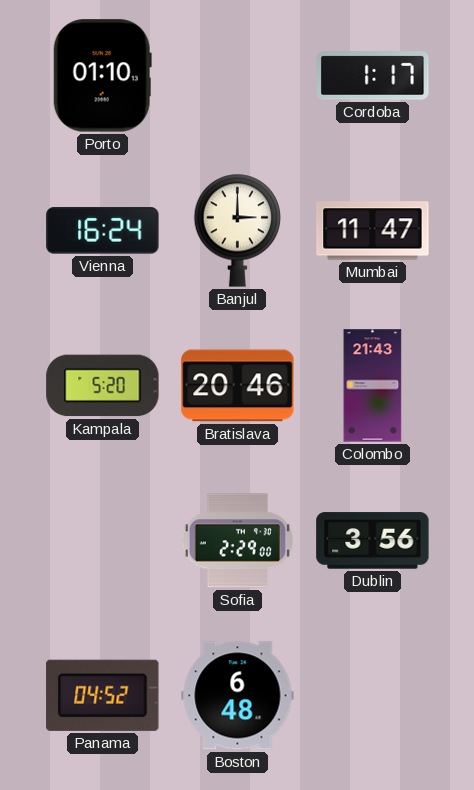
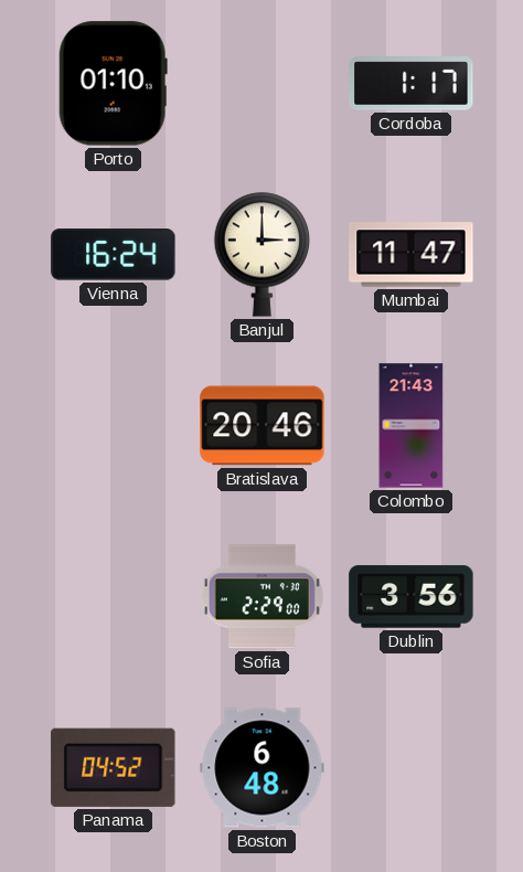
Kampala: 5:20 -> none
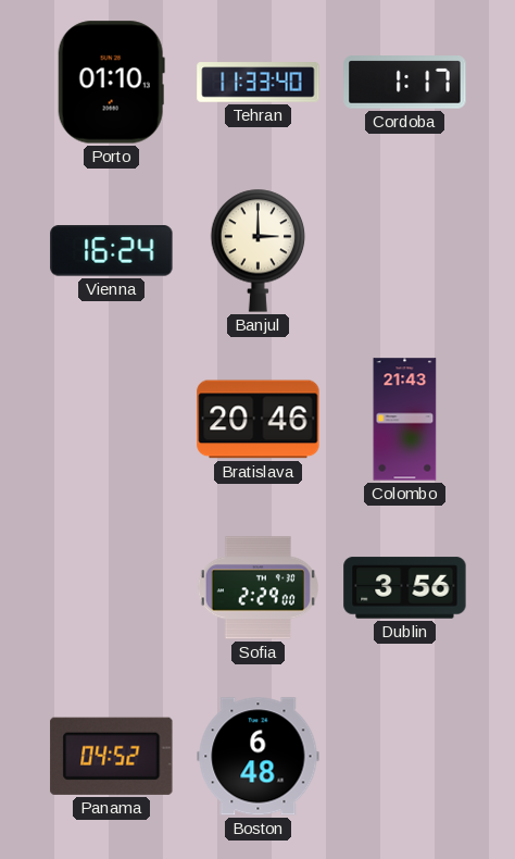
Tehran: none -> 11:33
Mumbai: 11:47 -> none
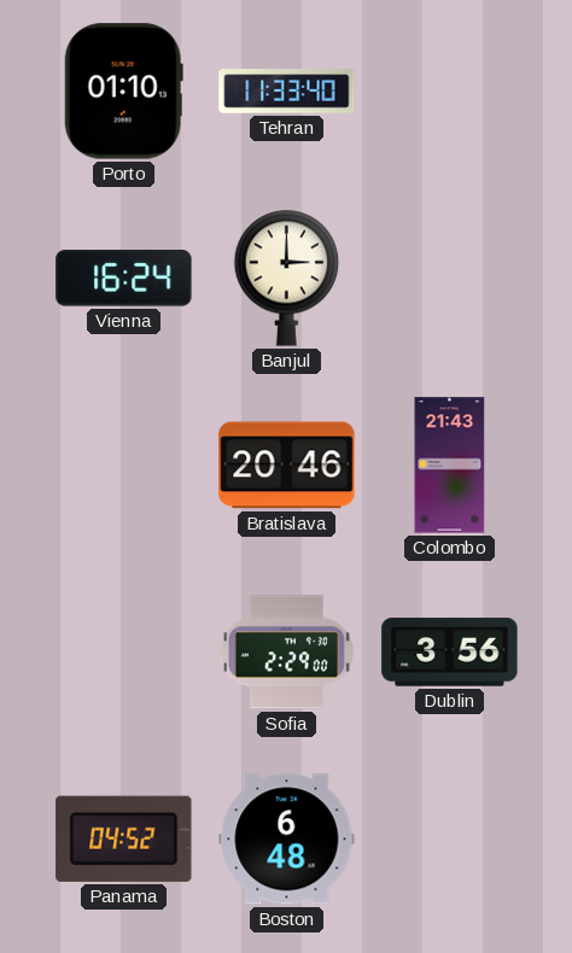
Cordoba: 1:17 -> none
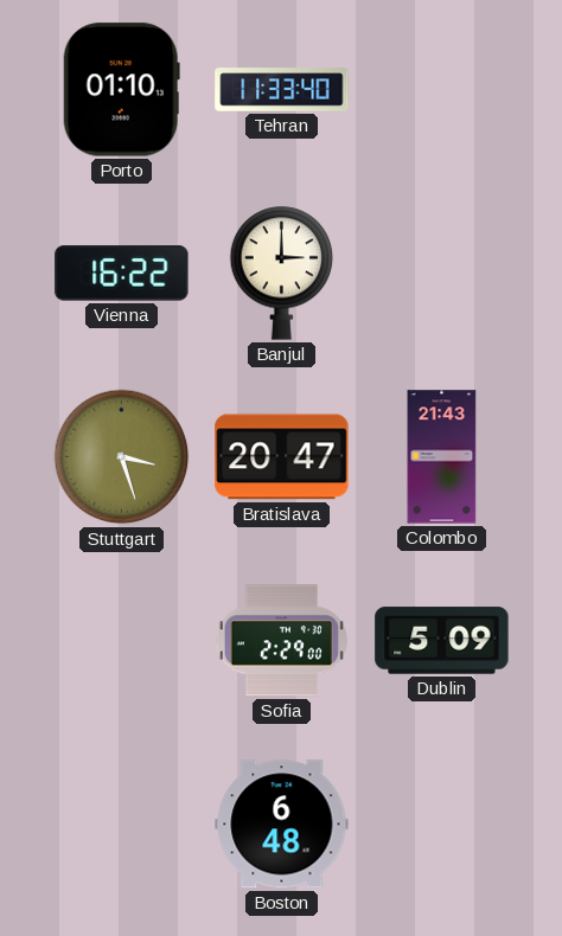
Vienna: 16:24 -> 16:22
Stuttgart: none -> 3:27
Bratislava: 20:46 -> 20:47
Dublin: 3:56 -> 5:09
Panama: 04:52 -> none
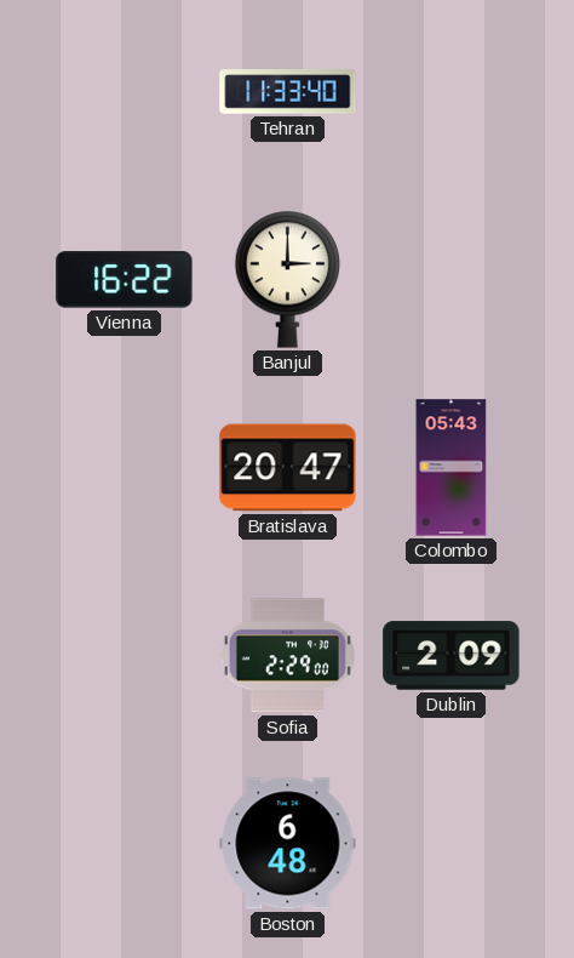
Porto: 01:10 -> none
Stuttgart: 3:27 -> none
Colombo: 21:43 -> 05:43
Dublin: 5:09 -> 2:09
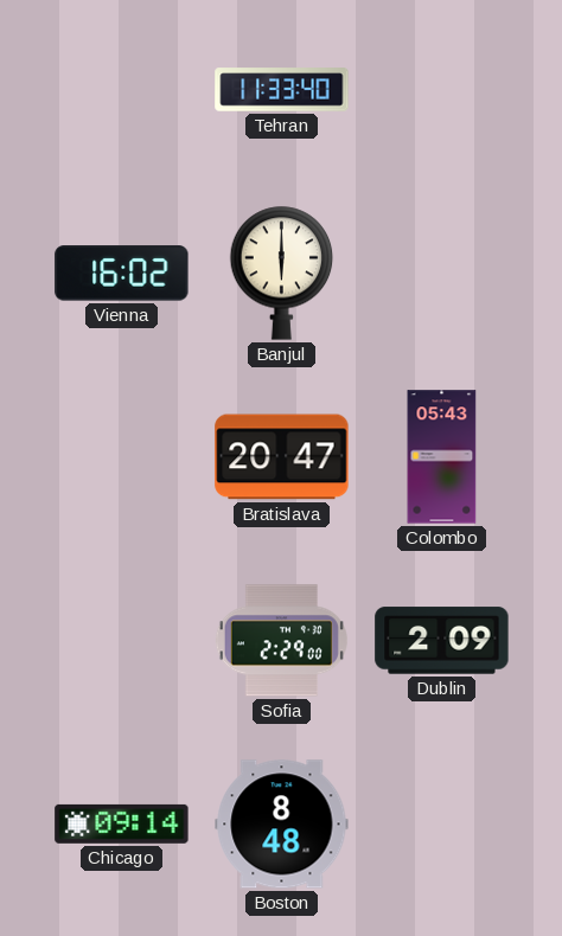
Vienna: 16:22 -> 16:02
Banjul: 3:00 -> 6:00
Chicago: none -> 09:14
Boston: 6:48 -> 8:48
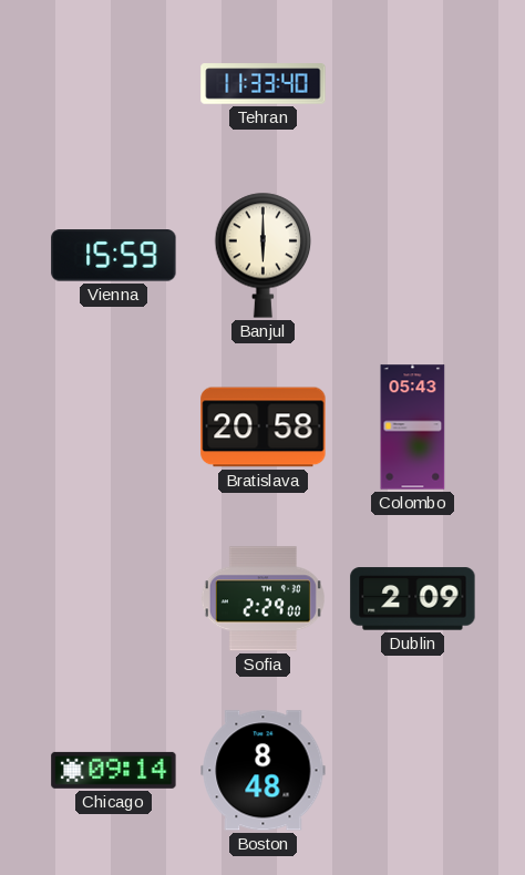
Vienna: 16:02 -> 15:59
Bratislava: 20:47 -> 20:58
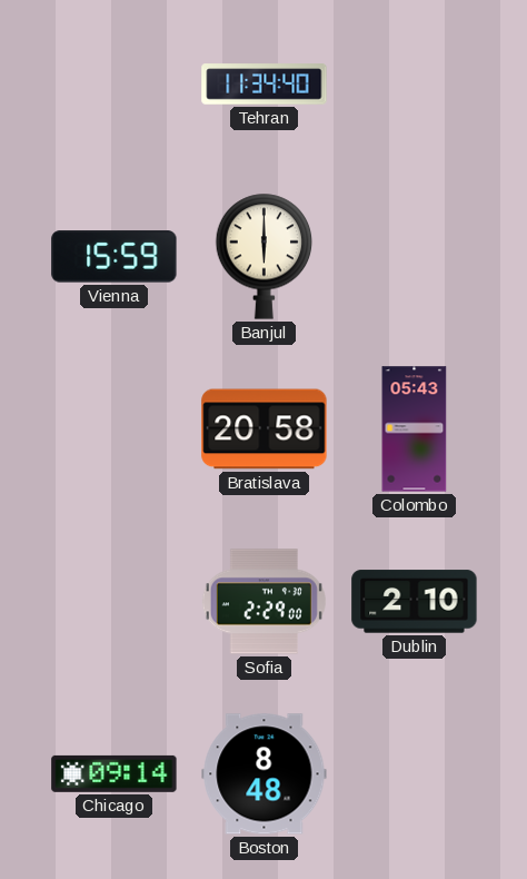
Tehran: 11:33 -> 11:34
Dublin: 2:09 -> 2:10
